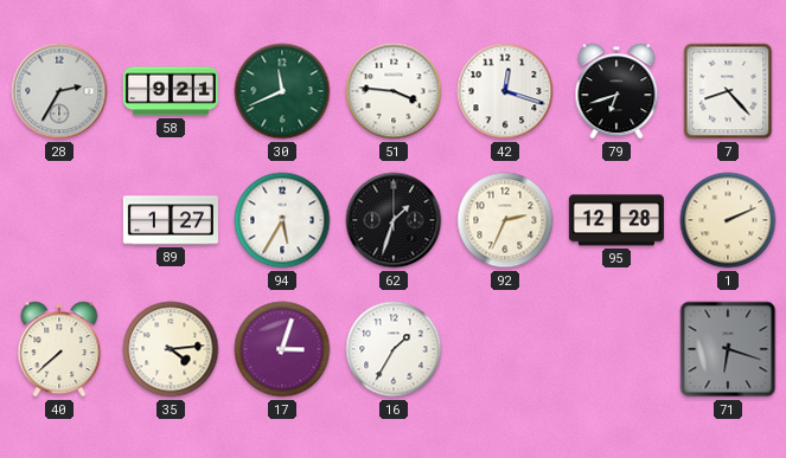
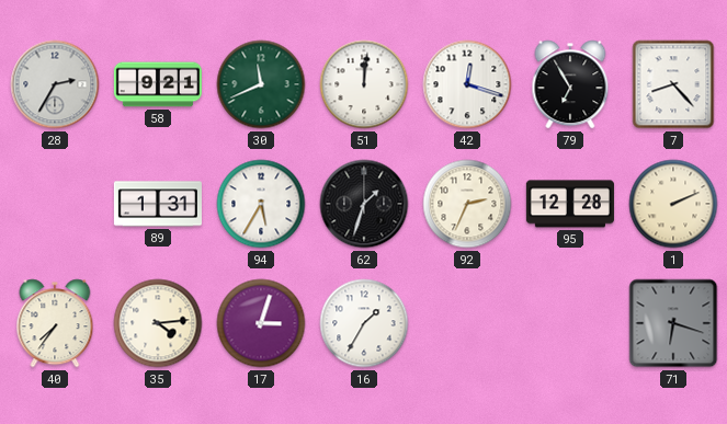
51: 3:46 -> 12:01
79: 6:42 -> 6:55
89: 1:27 -> 1:31
40: 7:38 -> 7:36
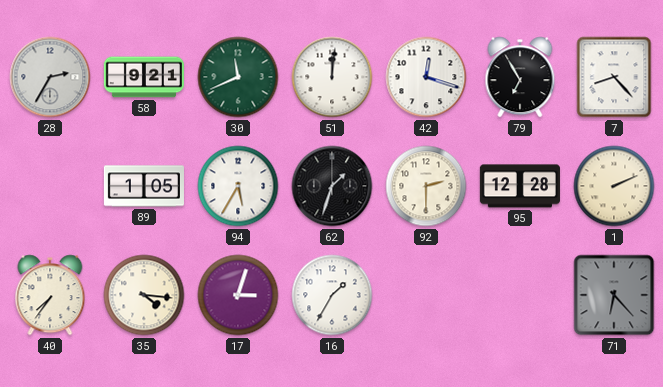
89: 1:31 -> 1:05
92: 2:34 -> 2:30
35: 4:14 -> 4:16
71: 6:18 -> 6:23
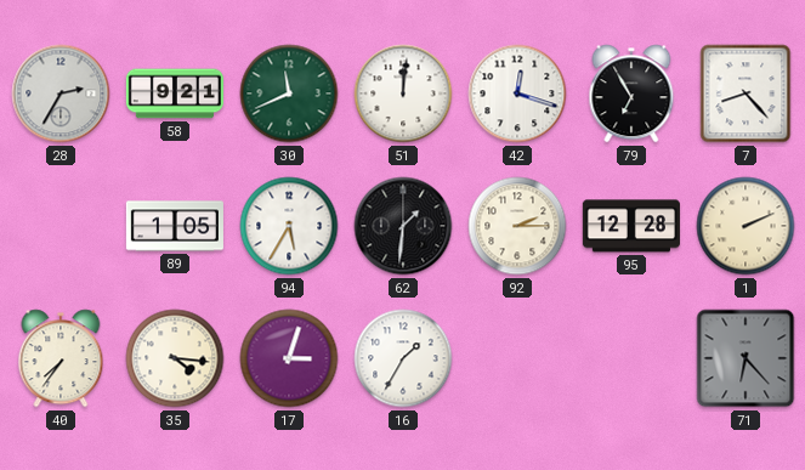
62: 1:33 -> 1:31
92: 2:30 -> 2:15
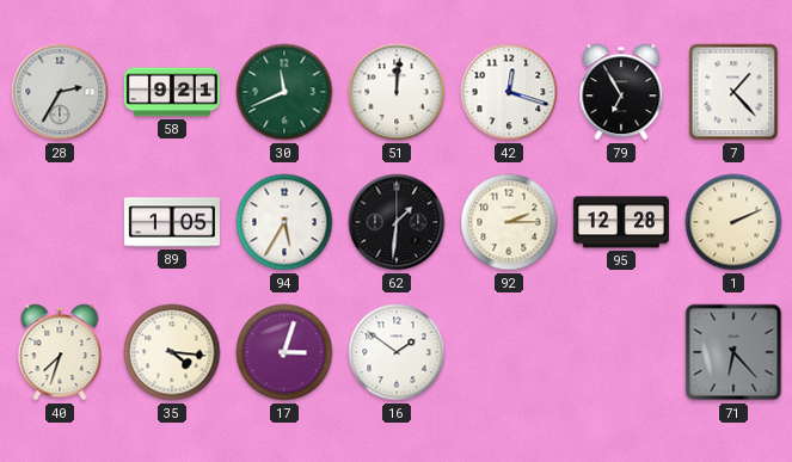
7: 8:23 -> 1:23
40: 7:36 -> 7:33
16: 1:35 -> 1:51
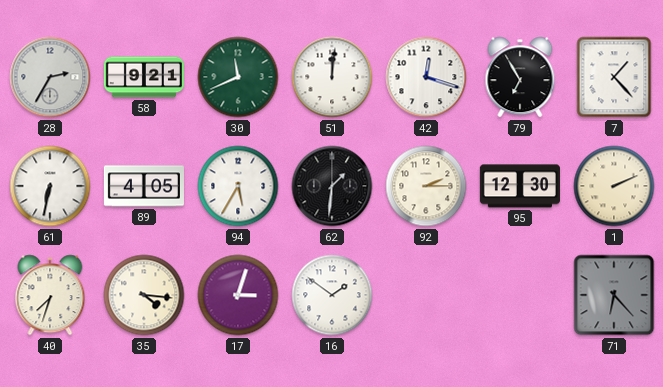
61: none -> 6:32
89: 1:05 -> 4:05
95: 12:28 -> 12:30
